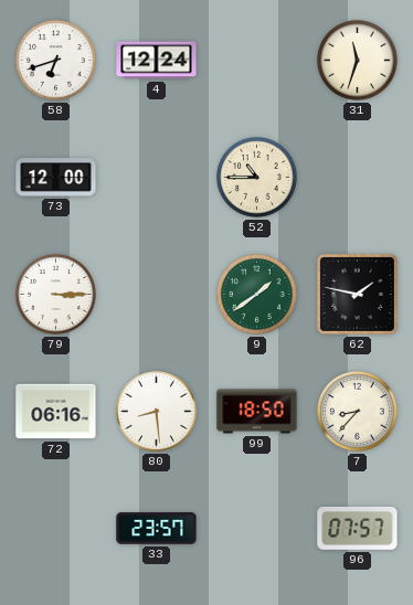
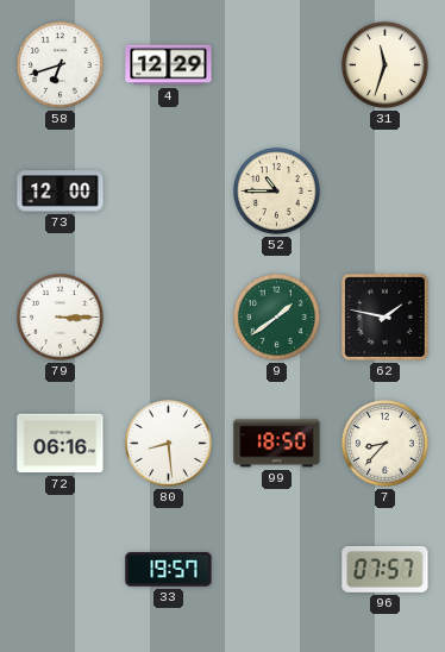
4: 12:24 -> 12:29
33: 23:57 -> 19:57
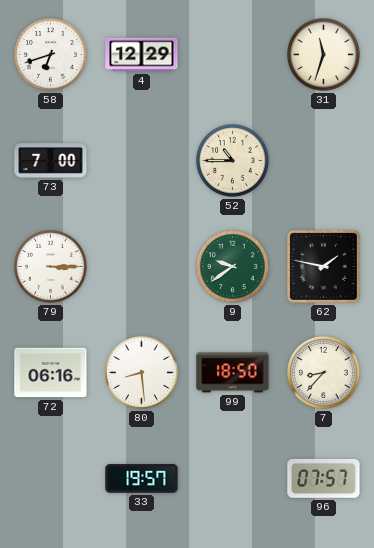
73: 12:00 -> 7:00
9: 1:39 -> 9:39
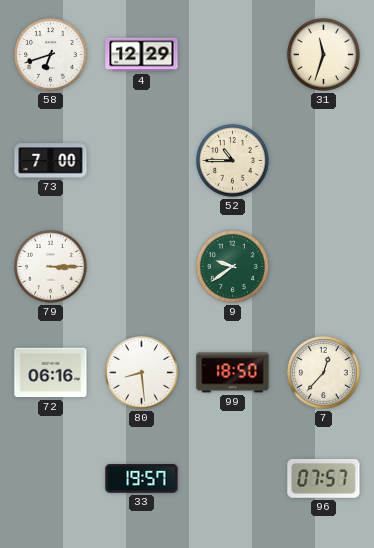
62: 1:47 -> none
7: 8:37 -> 12:37
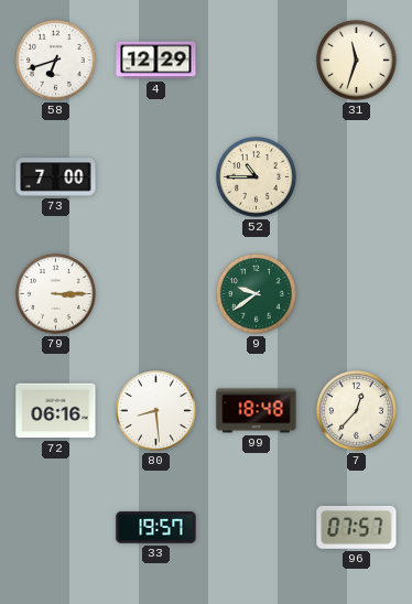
99: 18:50 -> 18:48
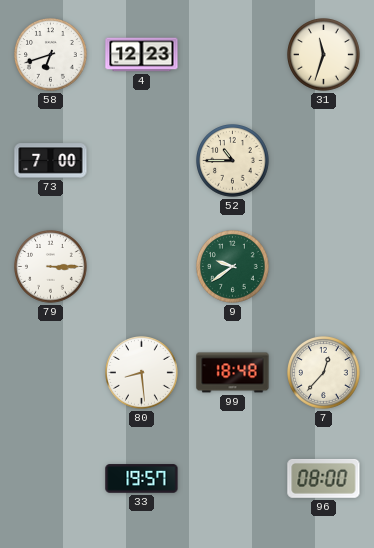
4: 12:29 -> 12:23
72: 06:16 -> none
96: 07:57 -> 08:00
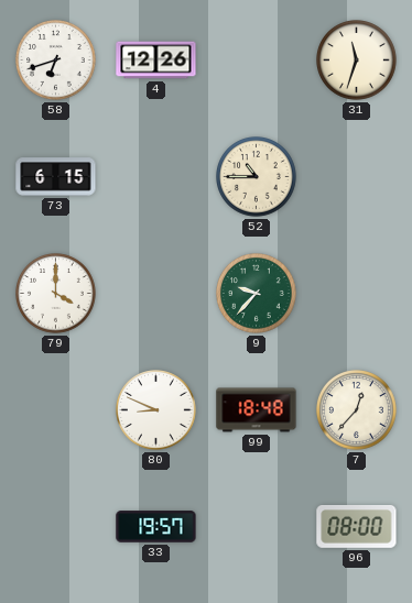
4: 12:23 -> 12:26
73: 7:00 -> 6:15
79: 3:15 -> 4:00
9: 9:39 -> 9:37
80: 8:29 -> 8:49
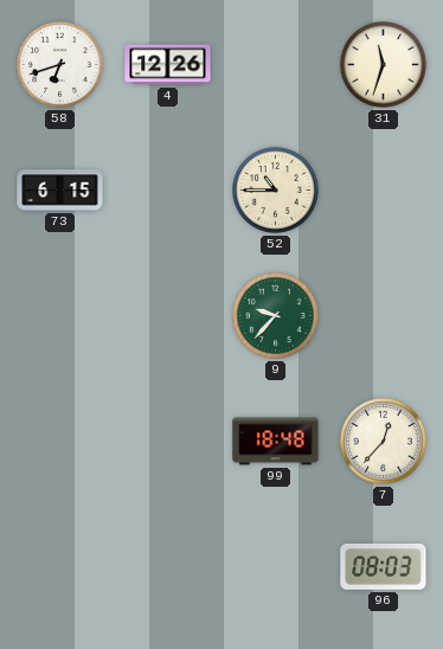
79: 4:00 -> none
80: 8:49 -> none
33: 19:57 -> none
96: 08:00 -> 08:03
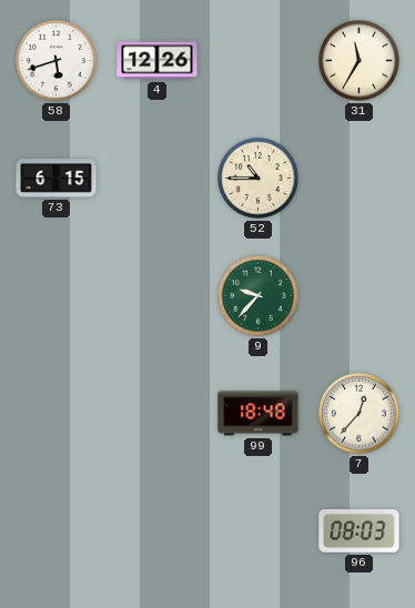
58: 6:42 -> 5:42
31: 11:33 -> 11:35
